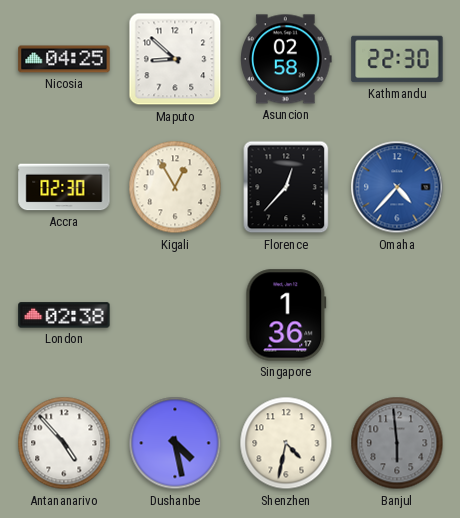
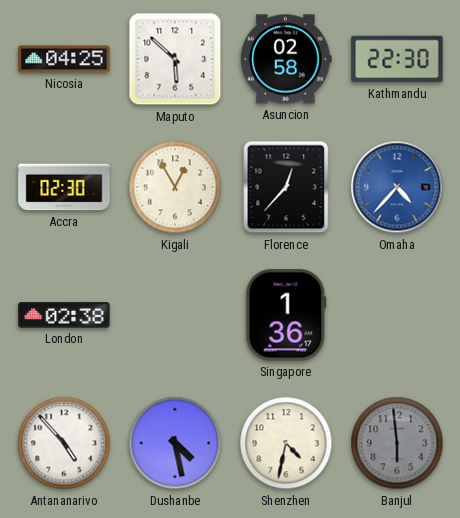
Maputo: 8:52 -> 5:52
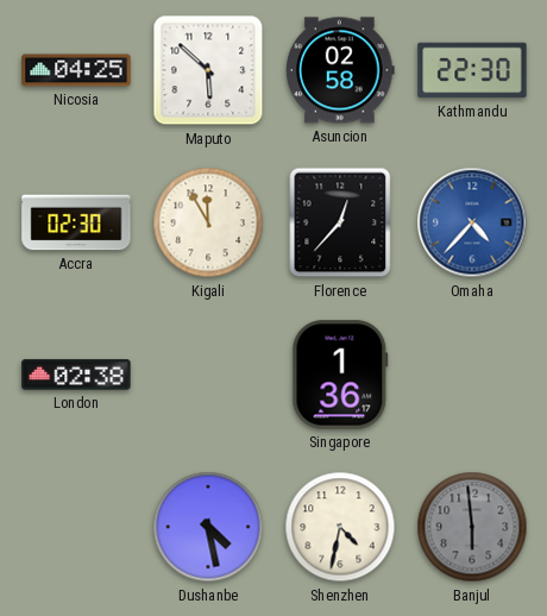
Kigali: 12:55 -> 11:55
Antananarivo: 4:53 -> none
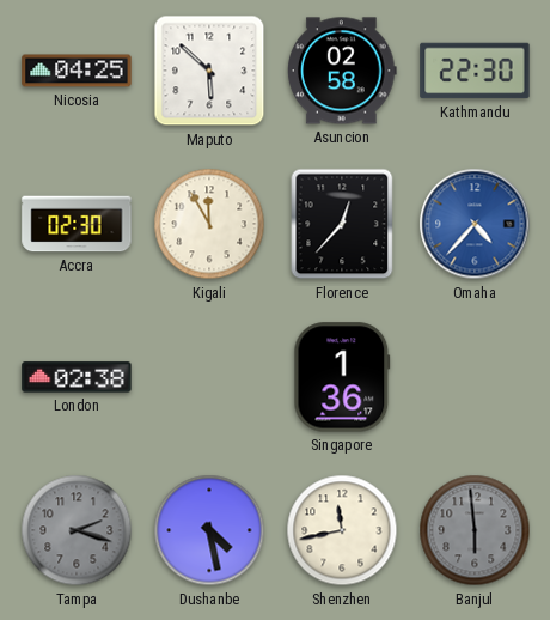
Tampa: none -> 2:18
Shenzhen: 4:32 -> 11:43
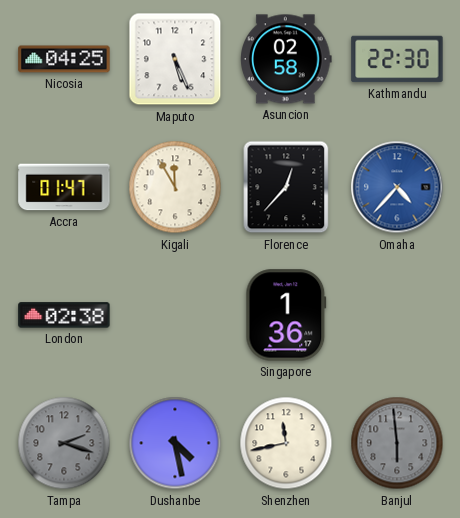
Maputo: 5:52 -> 5:26
Accra: 02:30 -> 01:47
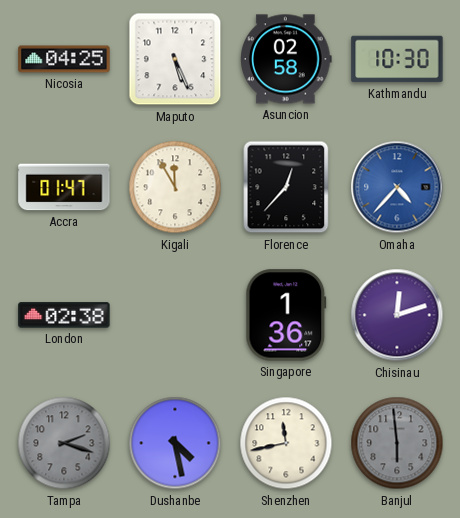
Kathmandu: 22:30 -> 10:30
Chisinau: none -> 12:12
